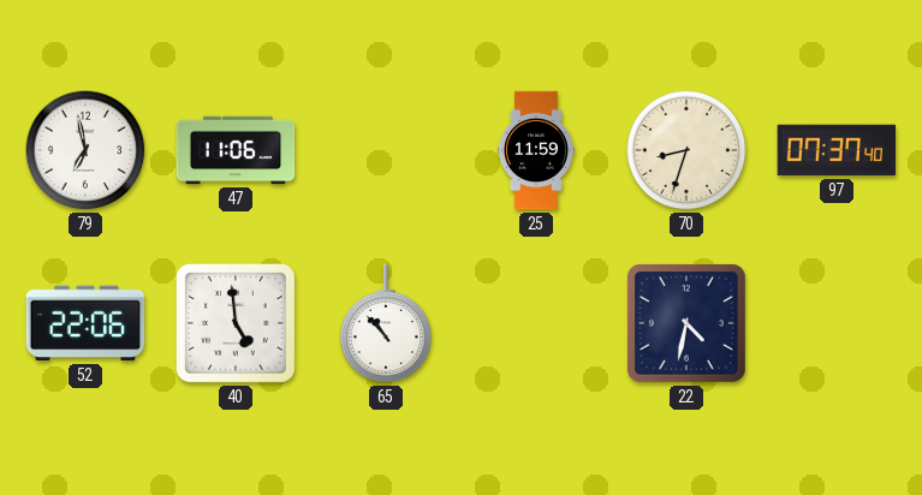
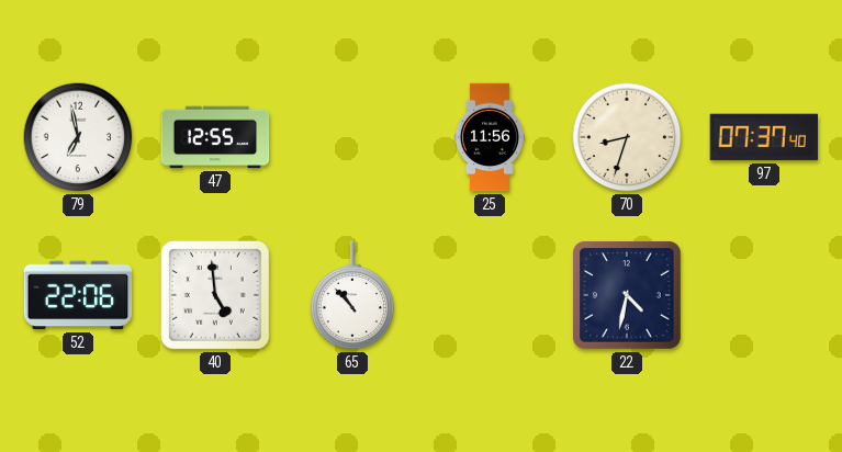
47: 11:06 -> 12:55
25: 11:59 -> 11:56
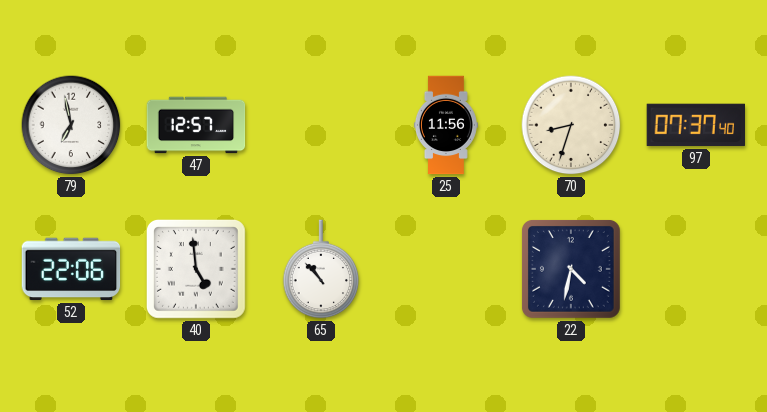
47: 12:55 -> 12:57
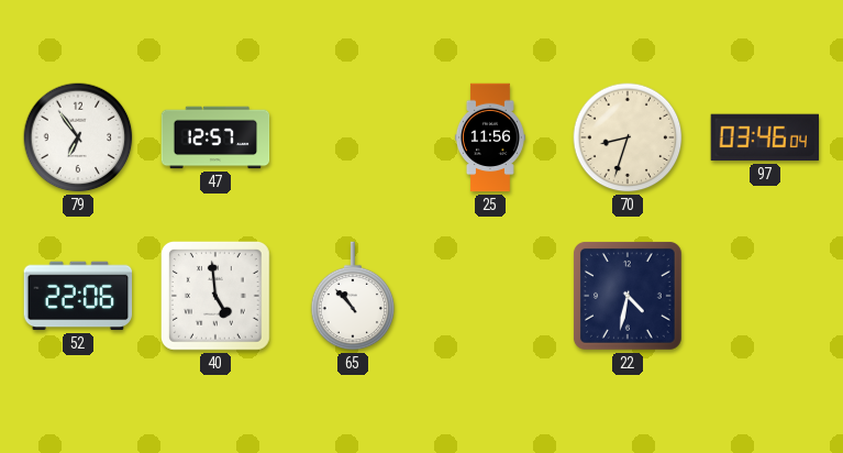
79: 6:58 -> 6:54
97: 07:37 -> 03:46
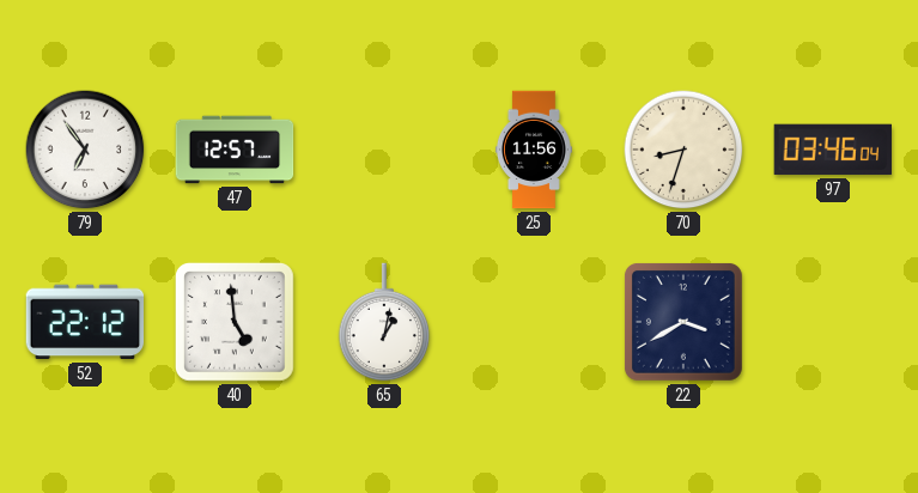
52: 22:06 -> 22:12
65: 10:53 -> 1:02
22: 4:32 -> 3:40
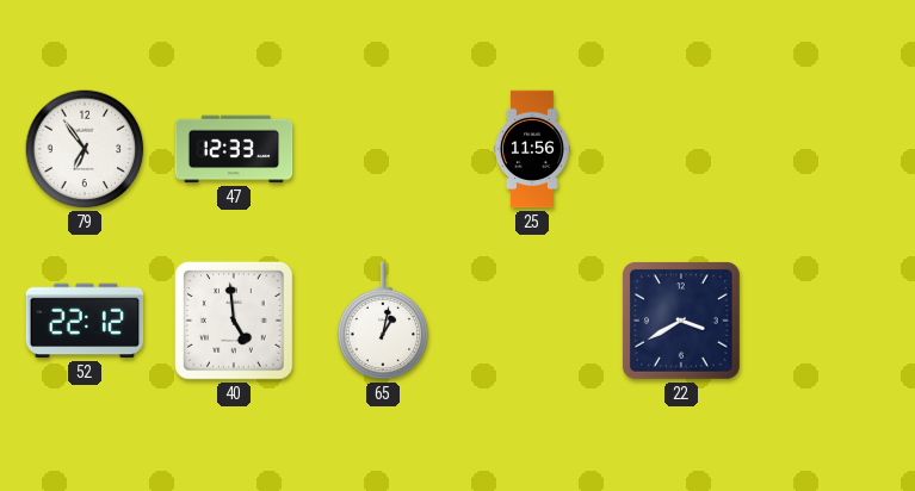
47: 12:57 -> 12:33
70: 8:33 -> none
97: 03:46 -> none
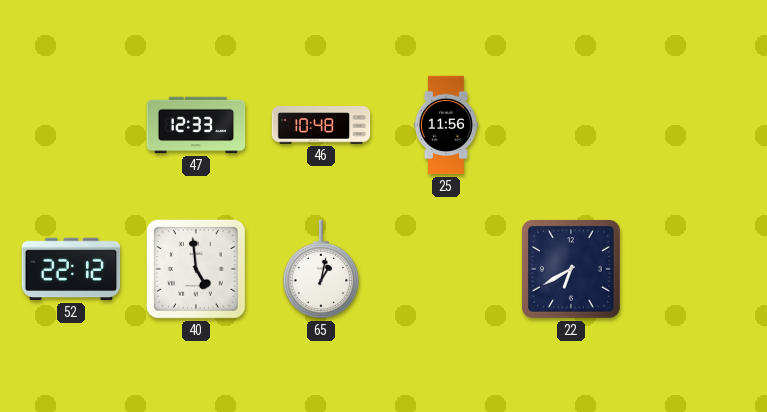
79: 6:54 -> none
46: none -> 10:48
22: 3:40 -> 6:40
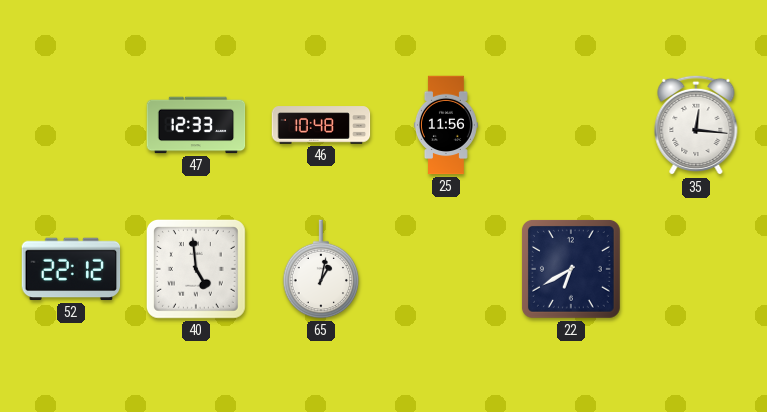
35: none -> 12:16
